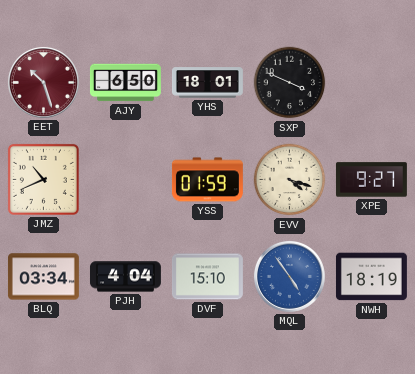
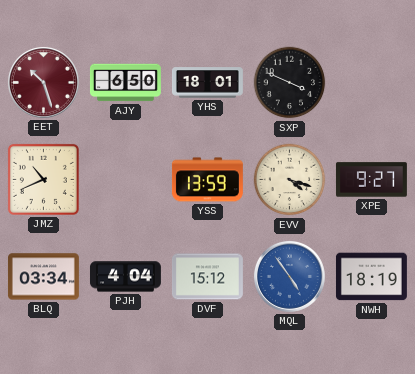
YSS: 01:59 -> 13:59
DVF: 15:10 -> 15:12
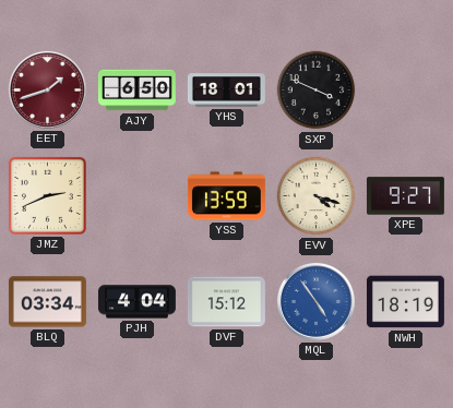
EET: 10:27 -> 1:42
JMZ: 10:41 -> 2:41
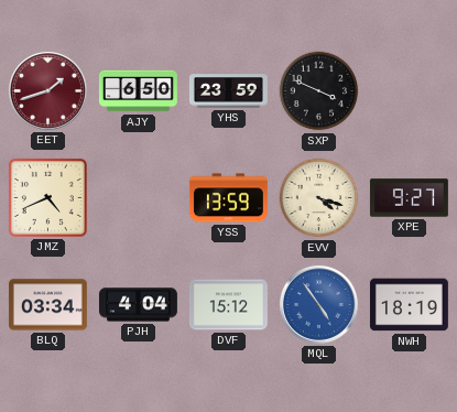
YHS: 18:01 -> 23:59
JMZ: 2:41 -> 4:41
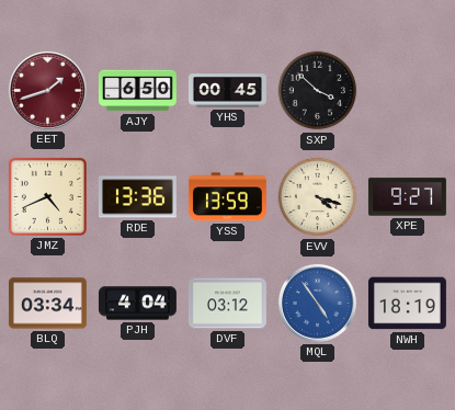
YHS: 23:59 -> 00:45
SXP: 3:49 -> 3:52
RDE: none -> 13:36
DVF: 15:12 -> 03:12
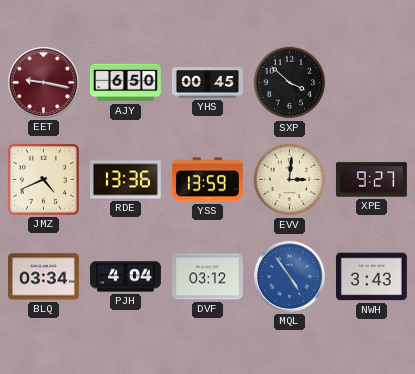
EET: 1:42 -> 9:17
EVV: 4:18 -> 3:01
NWH: 18:19 -> 3:43
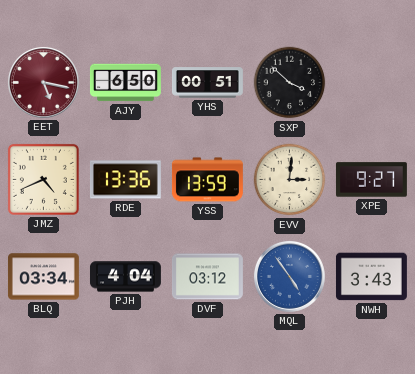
EET: 9:17 -> 5:17
YHS: 00:45 -> 00:51
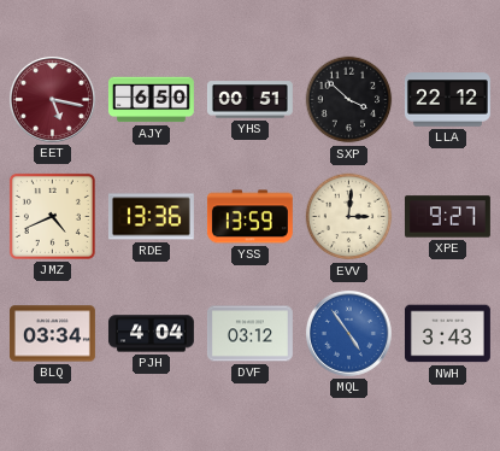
LLA: none -> 22:12
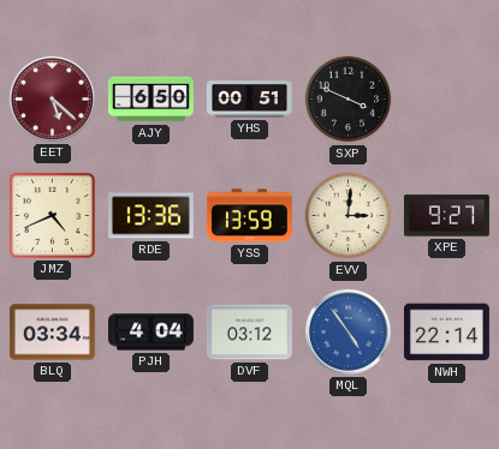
EET: 5:17 -> 5:22
SXP: 3:52 -> 3:49
LLA: 22:12 -> none
NWH: 3:43 -> 22:14
